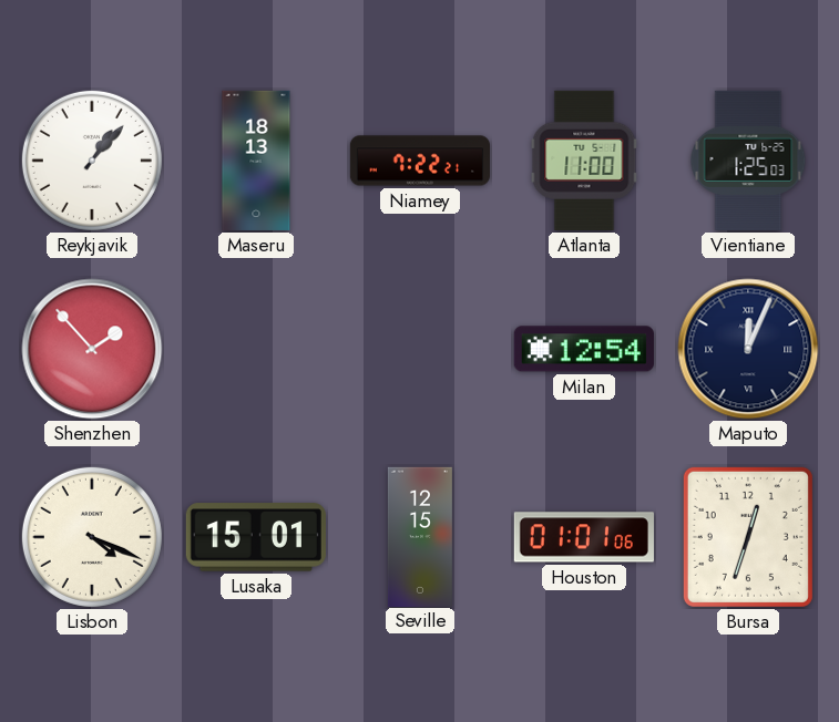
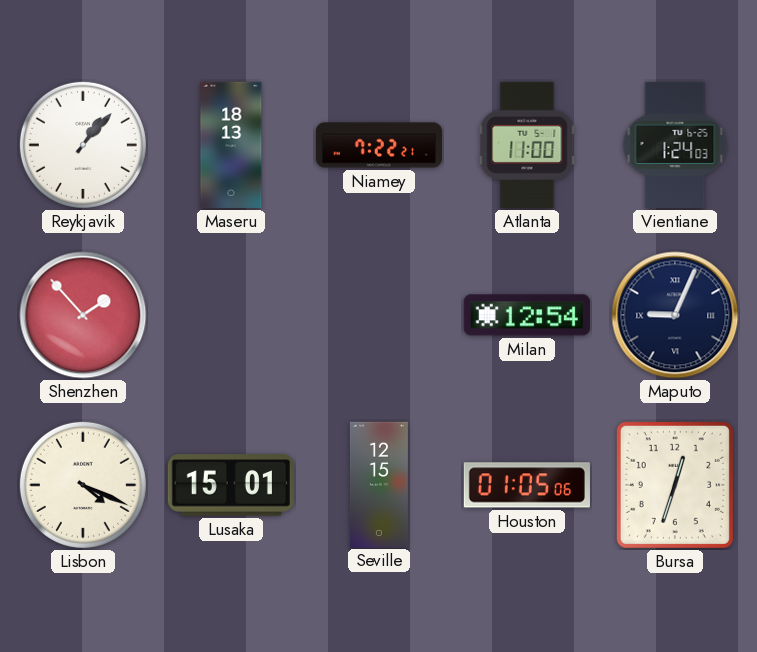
Vientiane: 1:25 -> 1:24
Maputo: 12:04 -> 9:04
Houston: 01:01 -> 01:05
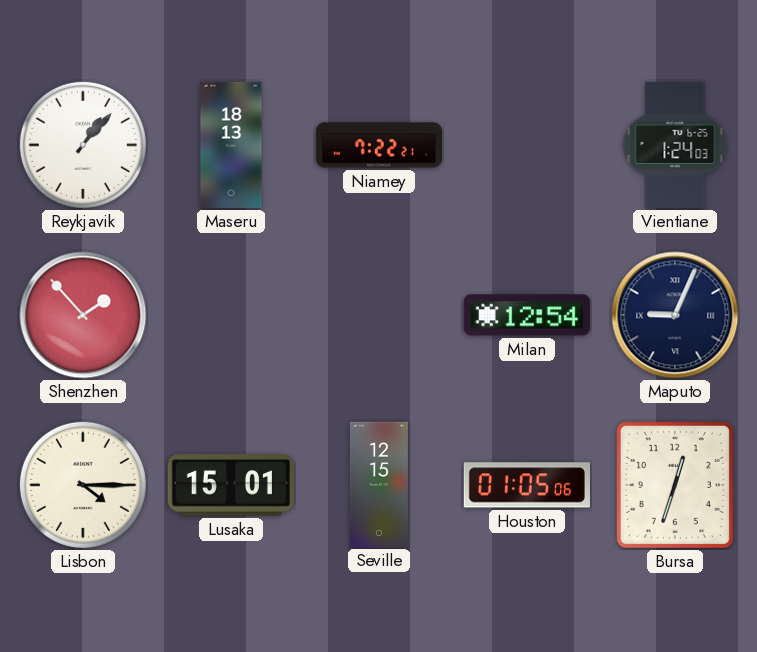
Atlanta: 11:00 -> none
Lisbon: 4:19 -> 4:15
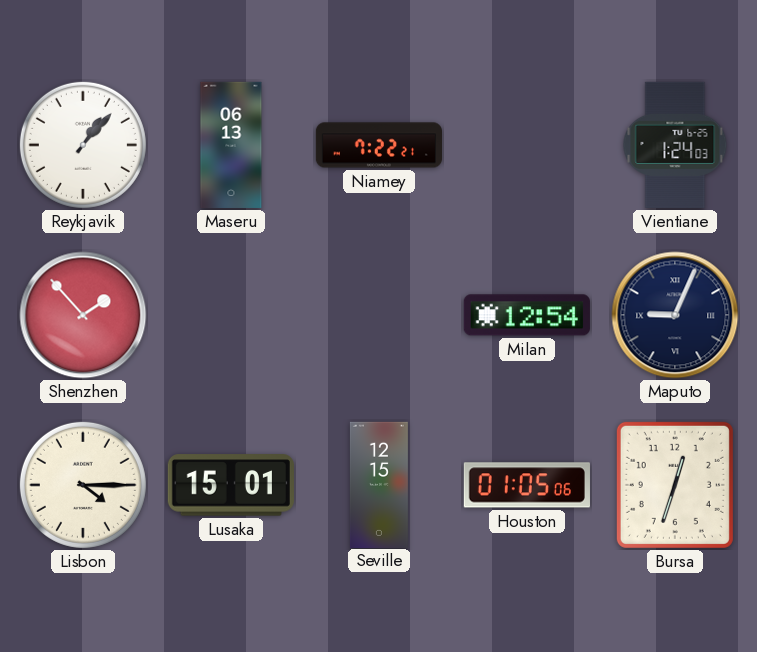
Maseru: 18:13 -> 06:13
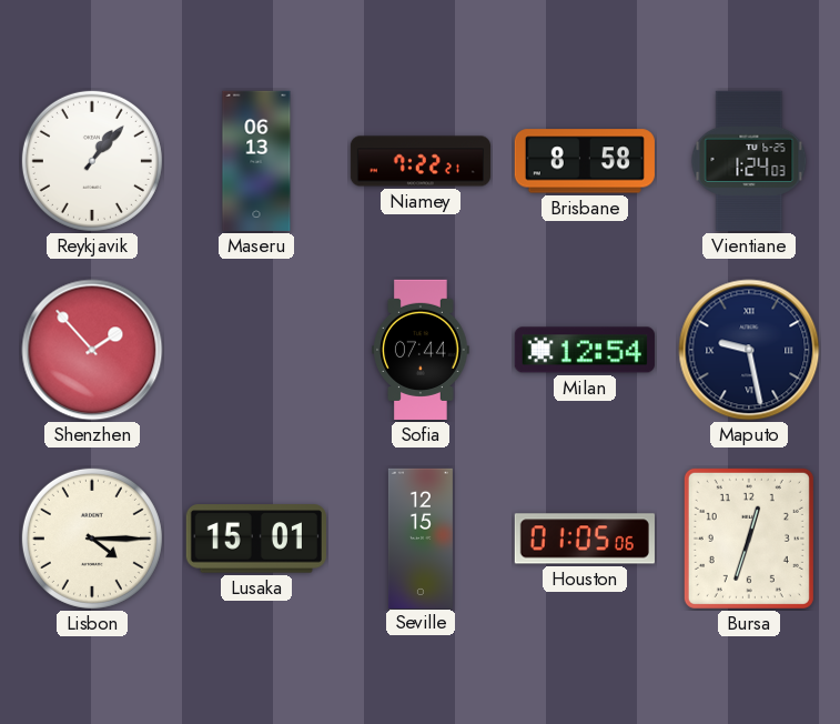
Brisbane: none -> 8:58
Sofia: none -> 07:44
Maputo: 9:04 -> 9:28
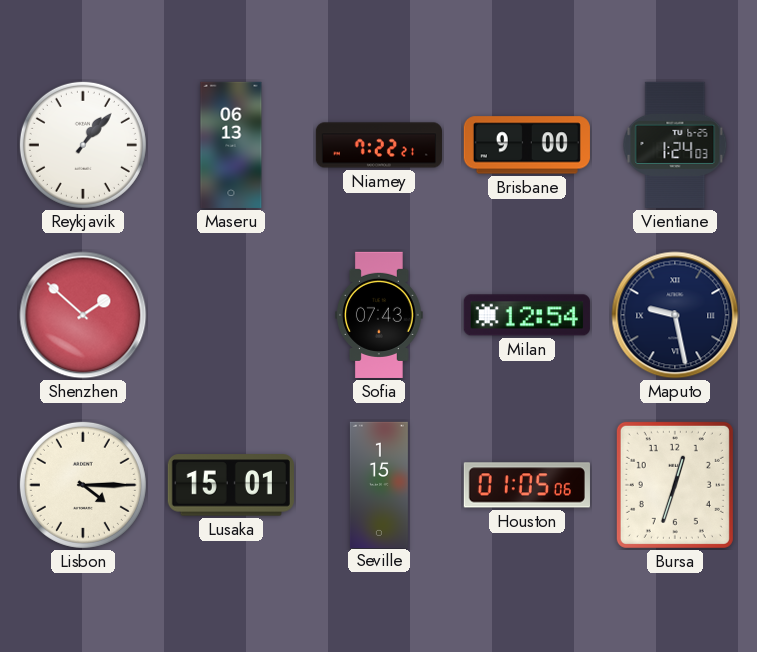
Brisbane: 8:58 -> 9:00
Shenzhen: 1:53 -> 1:52
Sofia: 07:44 -> 07:43
Seville: 12:15 -> 1:15
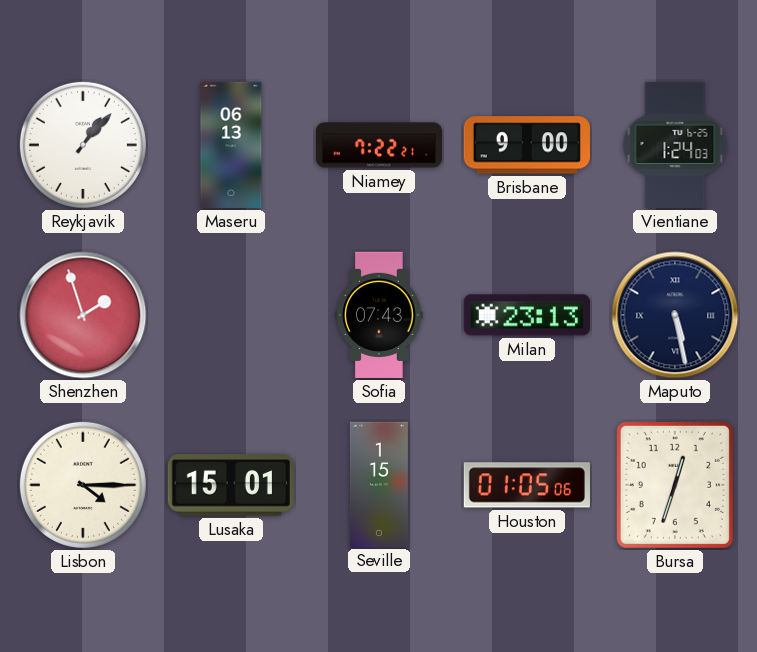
Shenzhen: 1:52 -> 1:57
Milan: 12:54 -> 23:13
Maputo: 9:28 -> 5:28
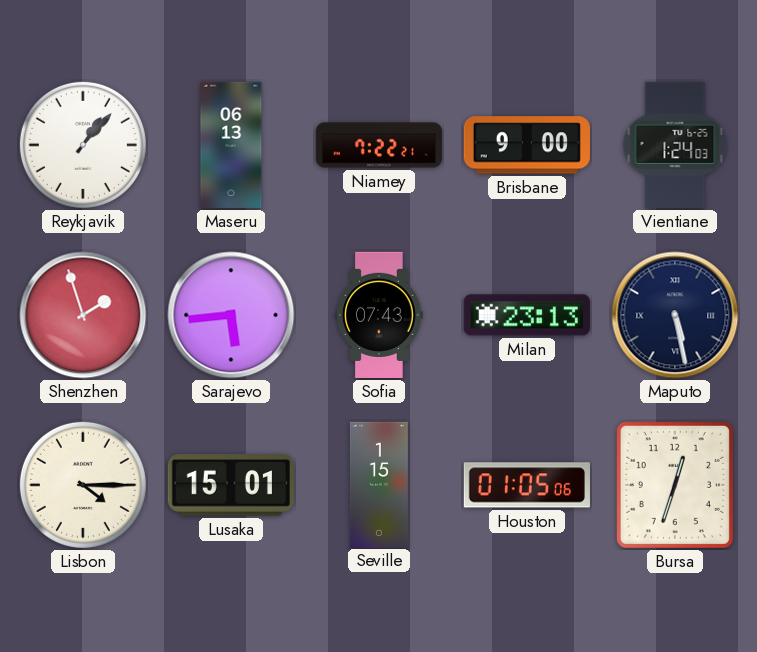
Sarajevo: none -> 5:44
